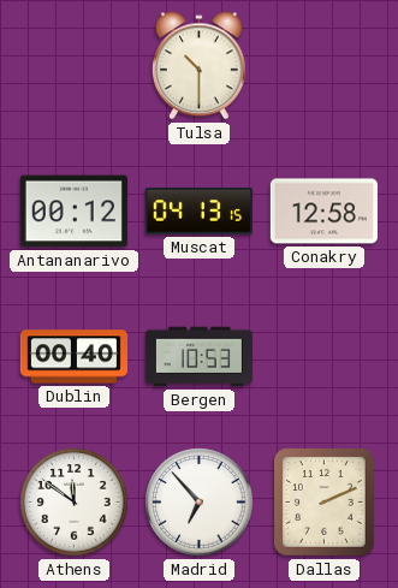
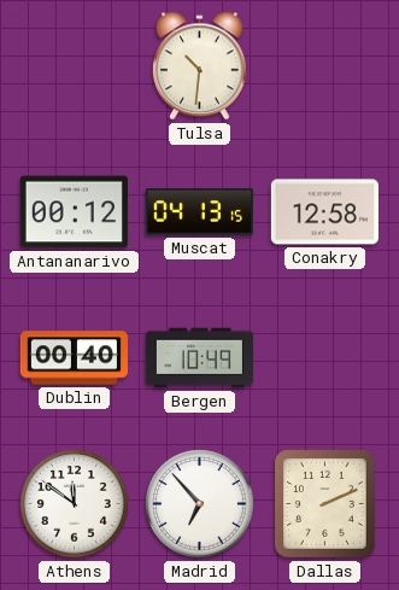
Tulsa: 10:30 -> 10:31
Bergen: 10:53 -> 10:49
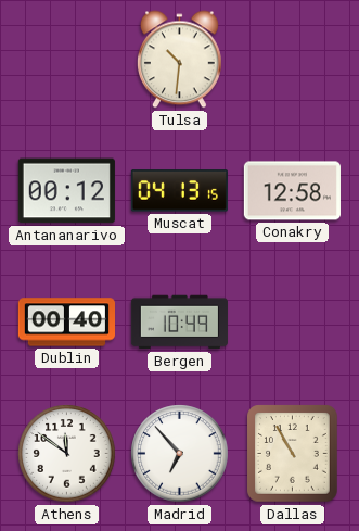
Dallas: 2:11 -> 10:55
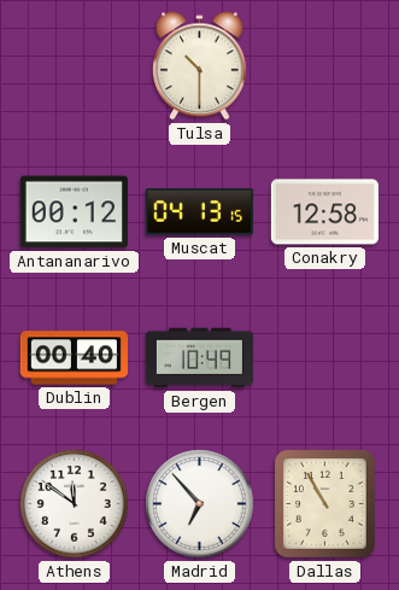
Tulsa: 10:31 -> 10:30
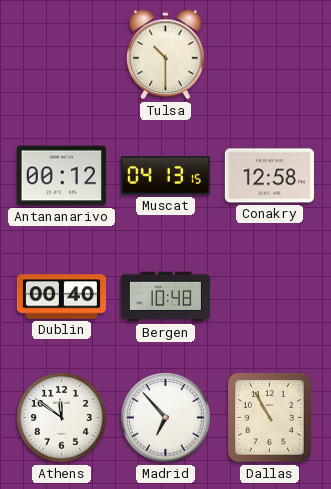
Bergen: 10:49 -> 10:48
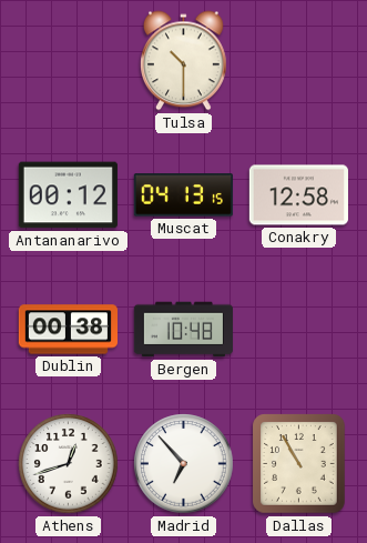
Dublin: 00:40 -> 00:38
Athens: 11:51 -> 12:42
